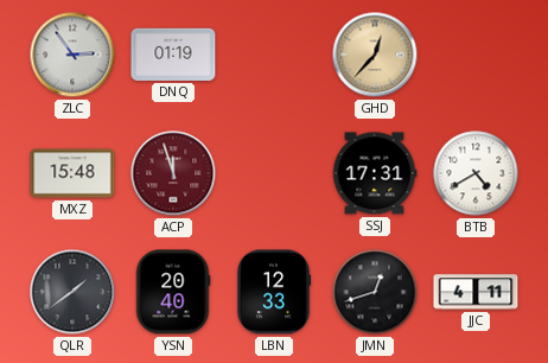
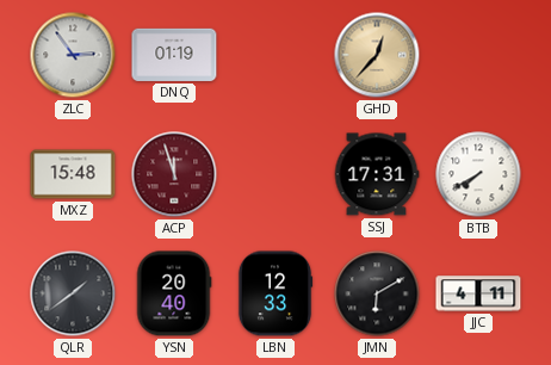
BTB: 4:40 -> 7:40
JMN: 12:42 -> 6:10
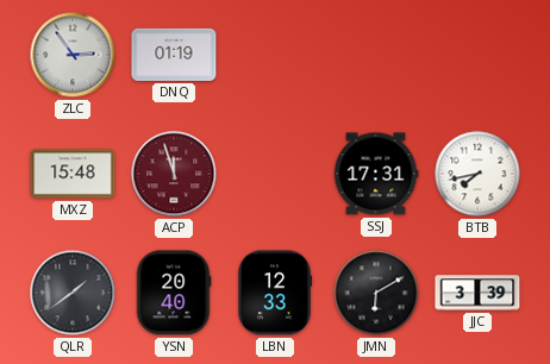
GHD: 12:37 -> none
BTB: 7:40 -> 7:43
JJC: 4:11 -> 3:39
